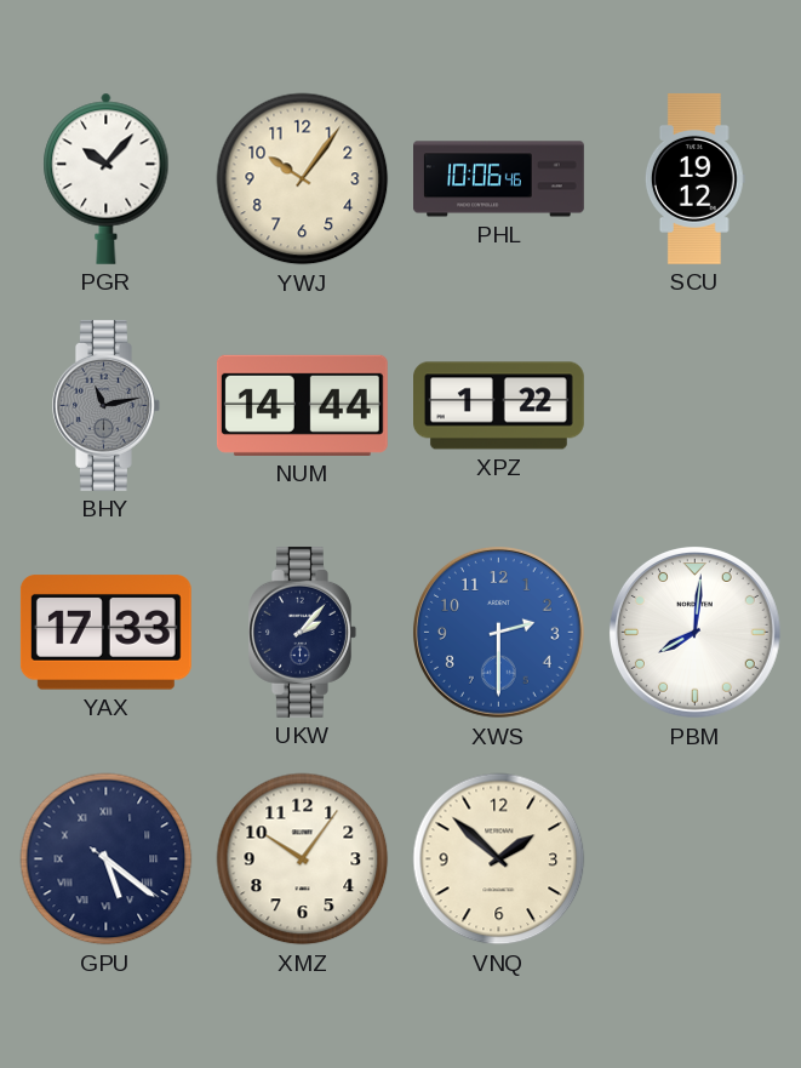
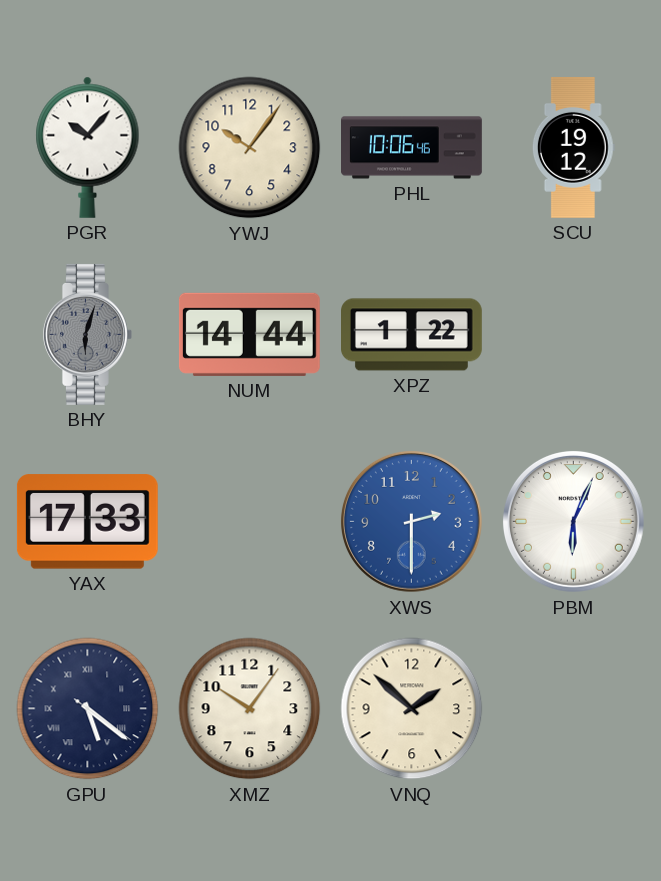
BHY: 11:13 -> 6:03
UKW: 2:07 -> none
PBM: 8:01 -> 6:04
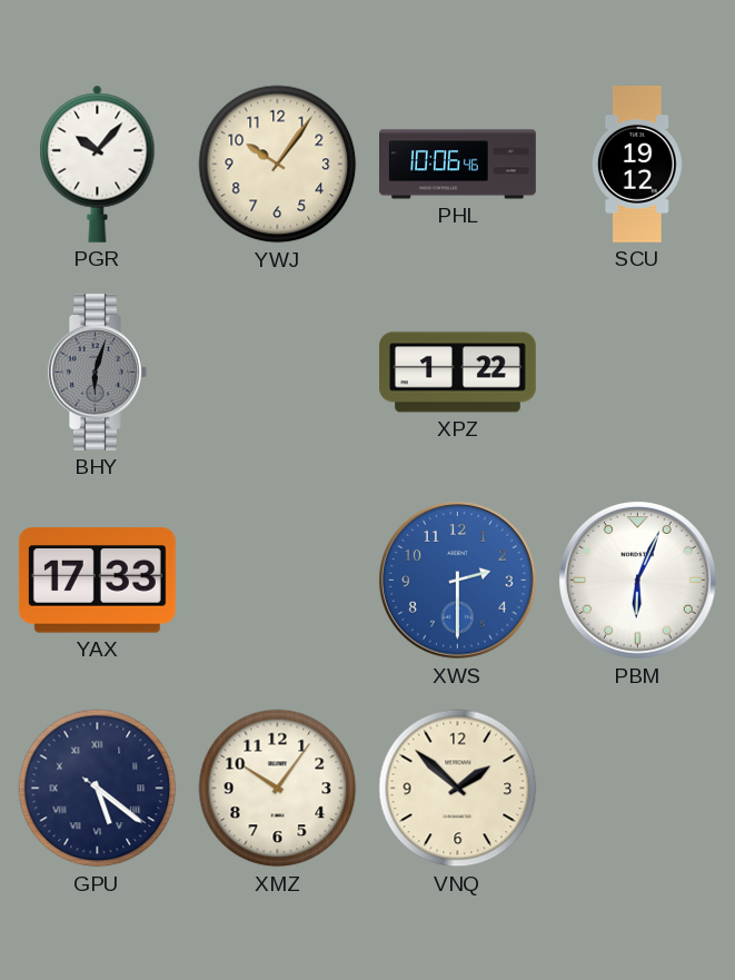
NUM: 14:44 -> none
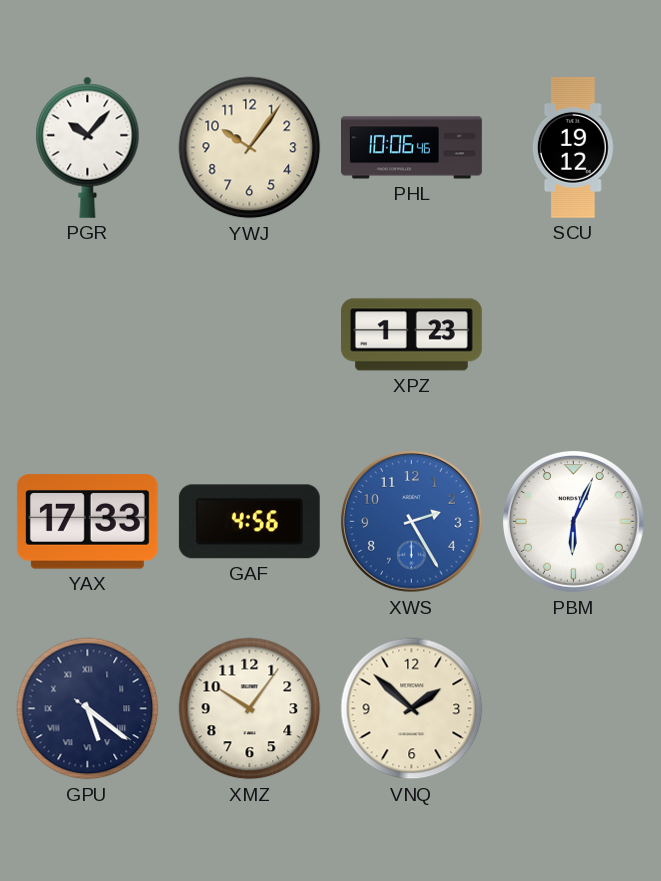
BHY: 6:03 -> none
XPZ: 1:22 -> 1:23
GAF: none -> 4:56
XWS: 2:30 -> 2:25
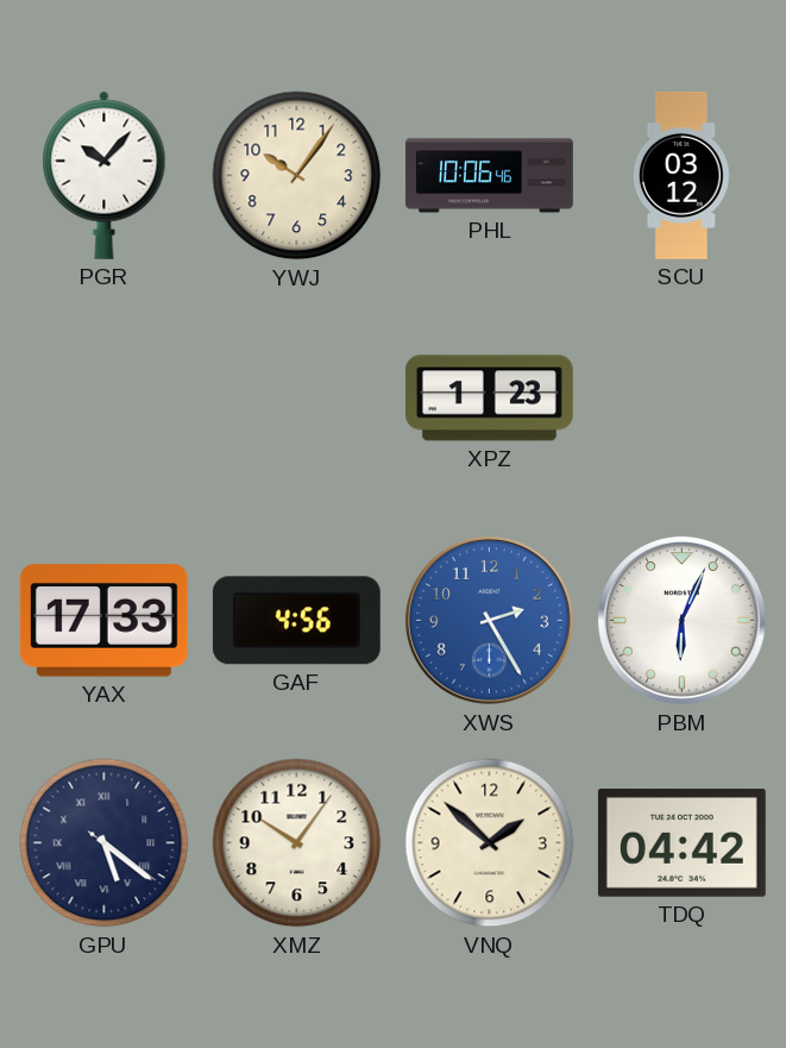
SCU: 19:12 -> 03:12
TDQ: none -> 04:42
